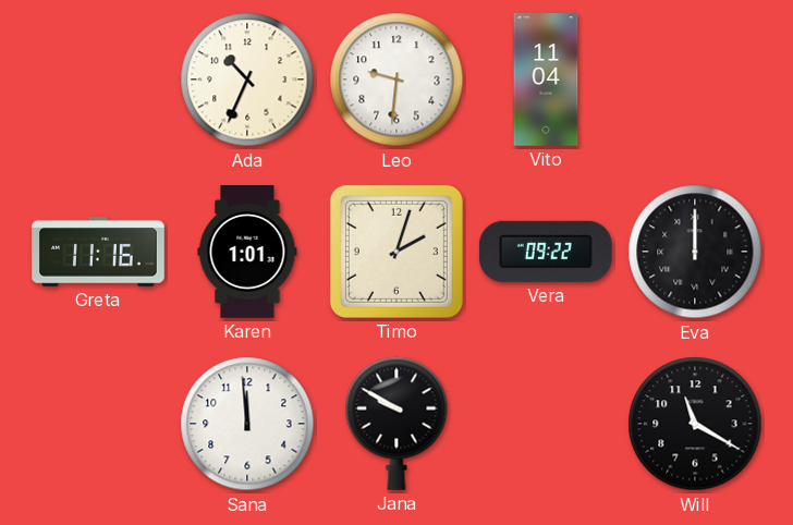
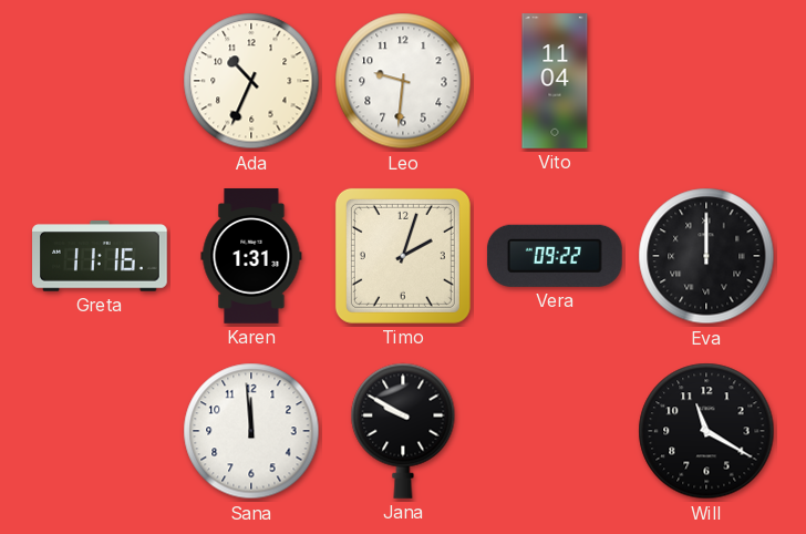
Karen: 1:01 -> 1:31
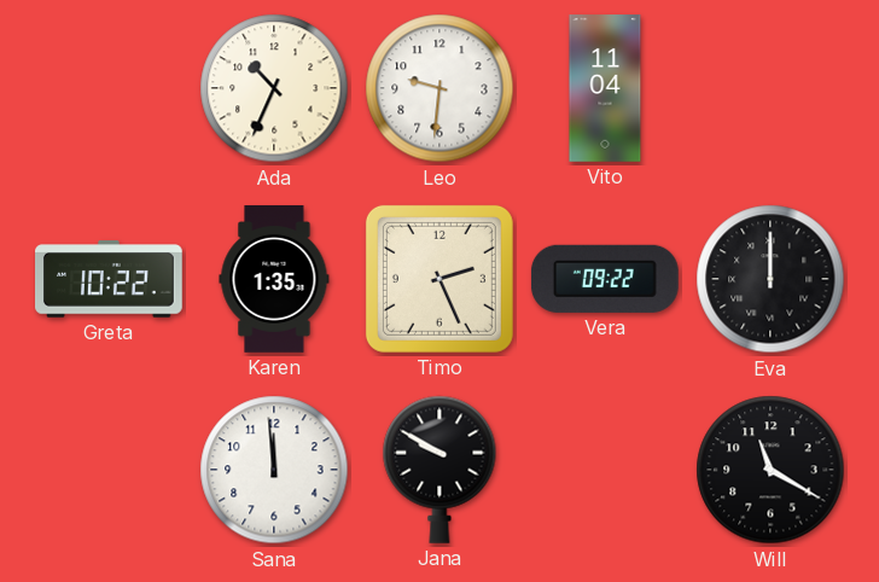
Greta: 11:16 -> 10:22
Karen: 1:31 -> 1:35
Timo: 2:03 -> 2:26
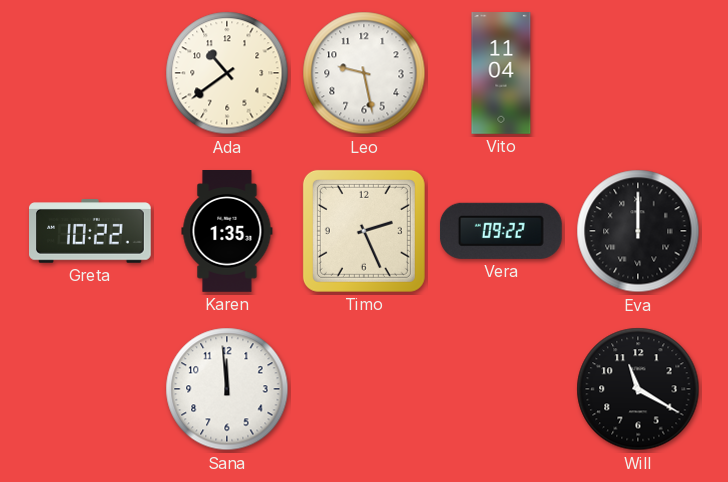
Ada: 10:34 -> 10:39
Leo: 9:31 -> 9:28
Jana: 9:50 -> none
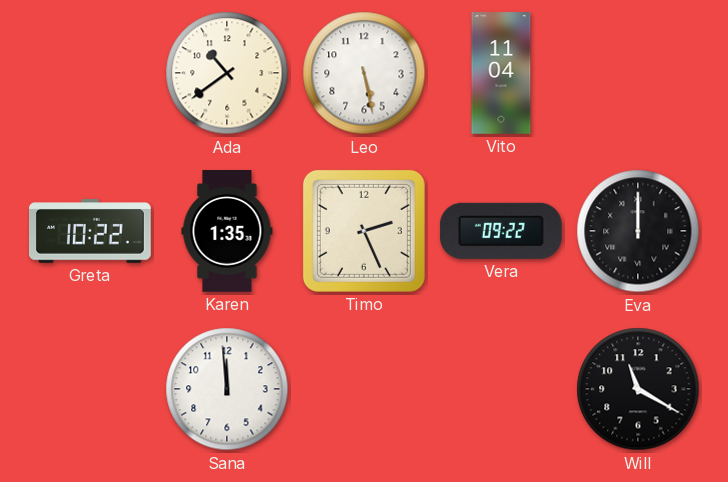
Leo: 9:28 -> 5:28
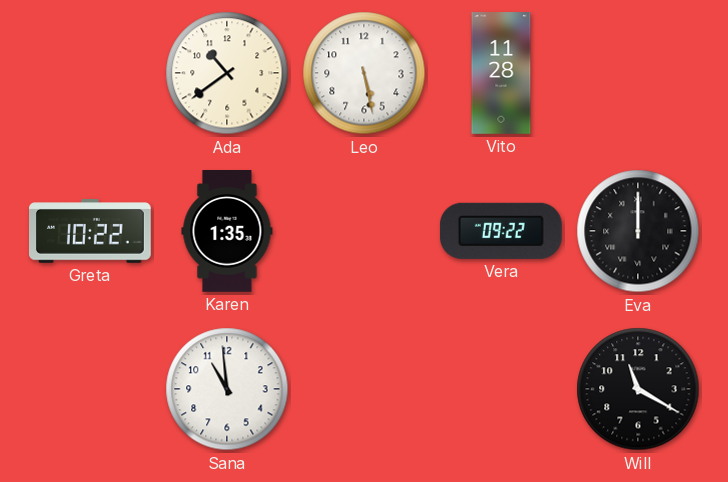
Vito: 11:04 -> 11:28
Timo: 2:26 -> none
Sana: 11:59 -> 10:59
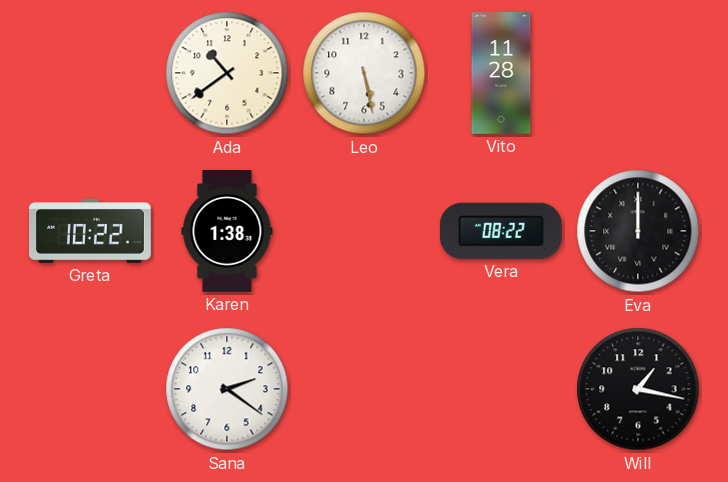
Karen: 1:35 -> 1:38
Vera: 09:22 -> 08:22
Sana: 10:59 -> 2:21
Will: 11:20 -> 1:17
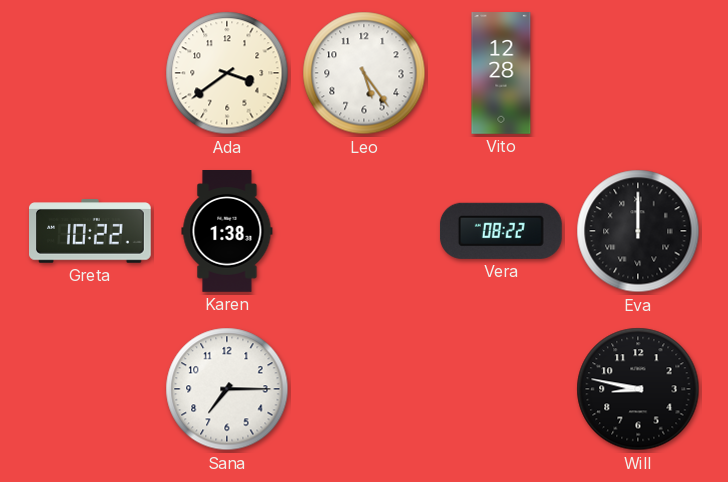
Ada: 10:39 -> 3:39
Leo: 5:28 -> 5:24
Vito: 11:28 -> 12:28
Sana: 2:21 -> 7:15
Will: 1:17 -> 8:47
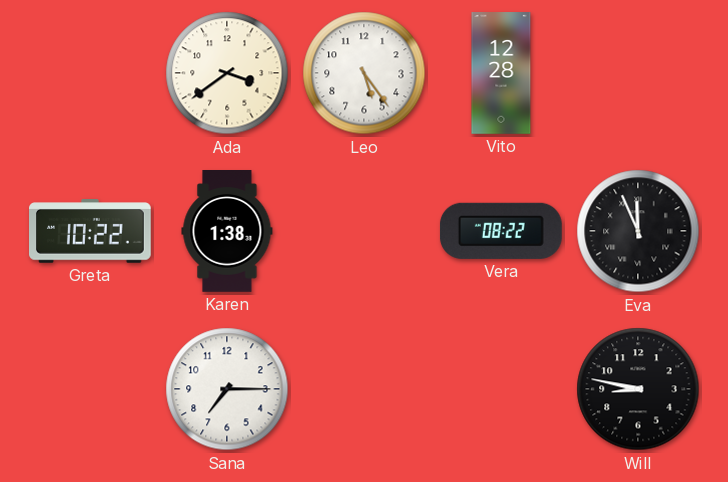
Eva: 12:00 -> 11:56
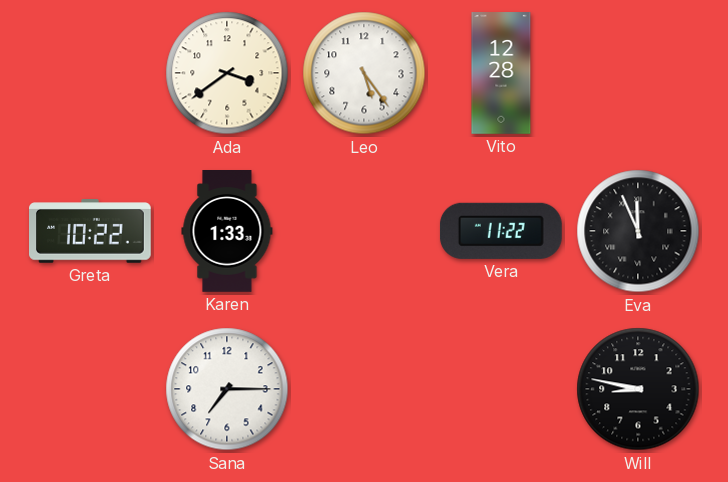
Karen: 1:38 -> 1:33
Vera: 08:22 -> 11:22
